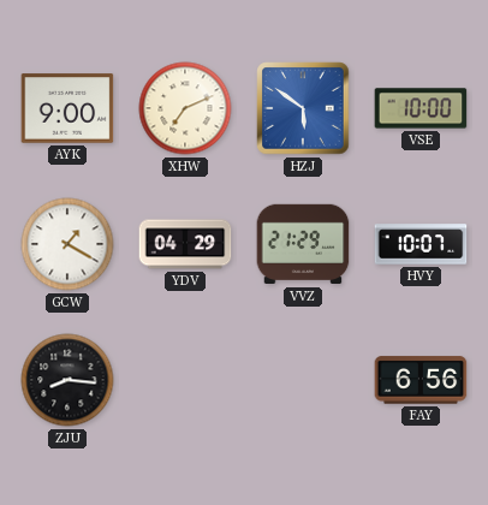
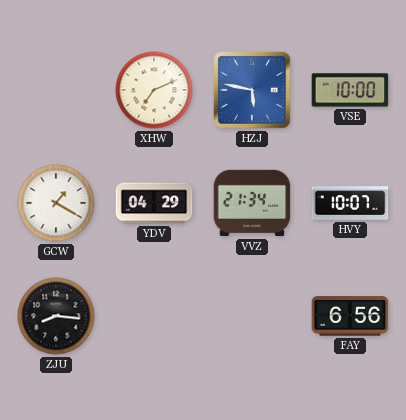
AYK: 9:00 -> none
HZJ: 5:51 -> 5:47
VVZ: 21:29 -> 21:34
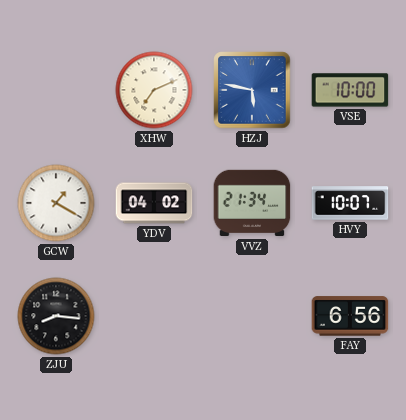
YDV: 04:29 -> 04:02
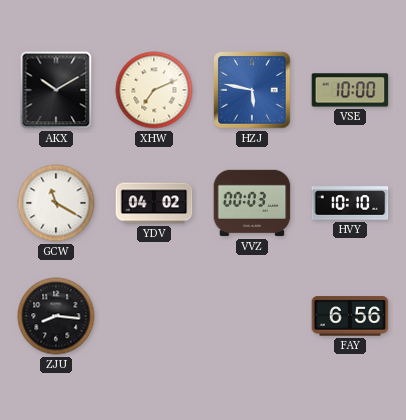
AKX: none -> 10:10
GCW: 1:20 -> 11:20
VVZ: 21:34 -> 00:03
HVY: 10:07 -> 10:10
